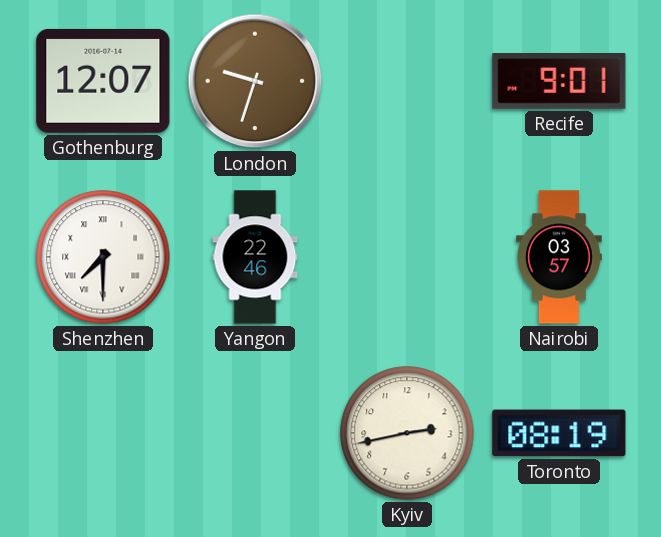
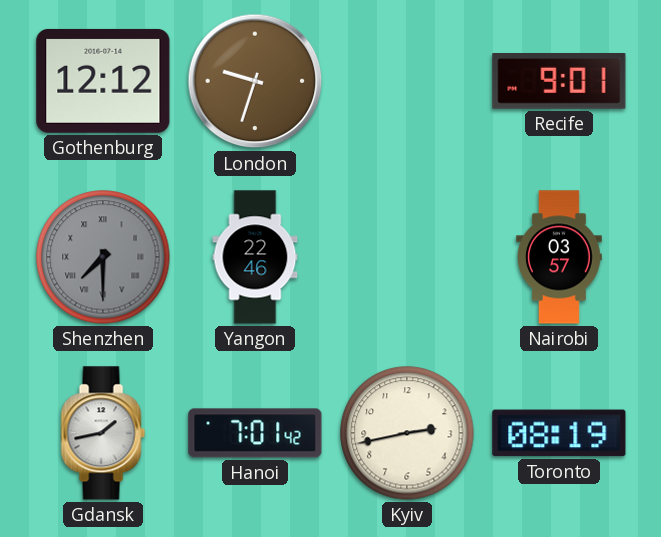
Gothenburg: 12:07 -> 12:12
Shenzhen dial: white -> grey
Gdansk: none -> 1:43
Hanoi: none -> 7:01
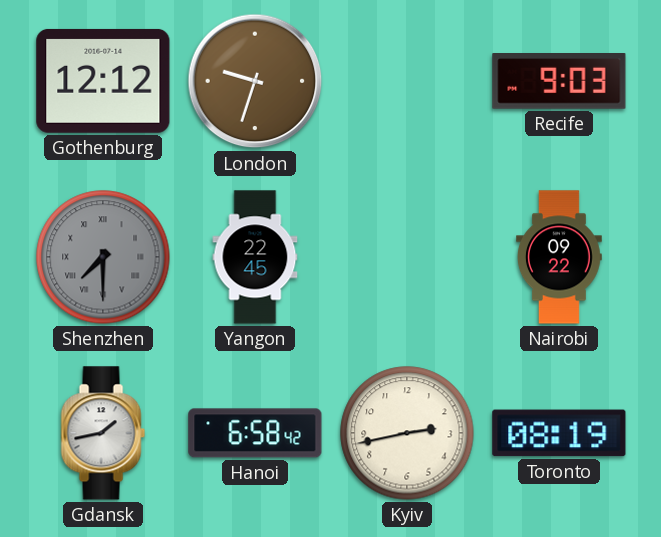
Recife: 9:01 -> 9:03
Yangon: 22:46 -> 22:45
Nairobi: 03:57 -> 09:22
Hanoi: 7:01 -> 6:58
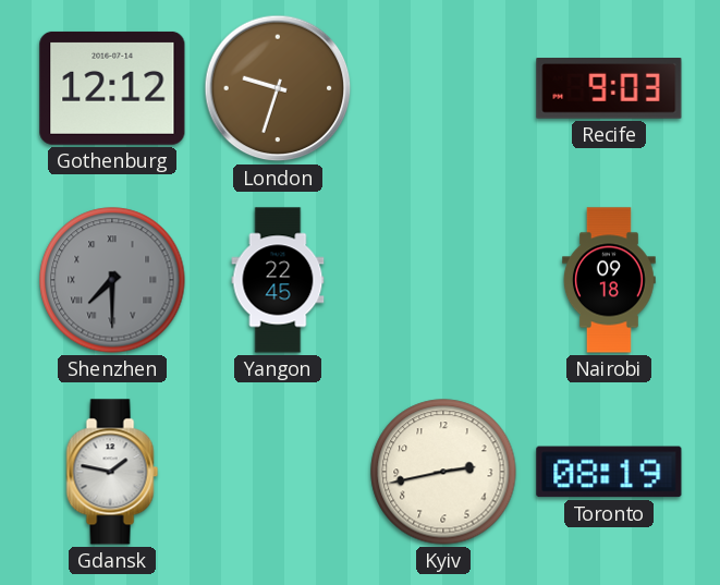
Nairobi: 09:22 -> 09:18
Gdansk: 1:43 -> 1:47
Hanoi: 6:58 -> none
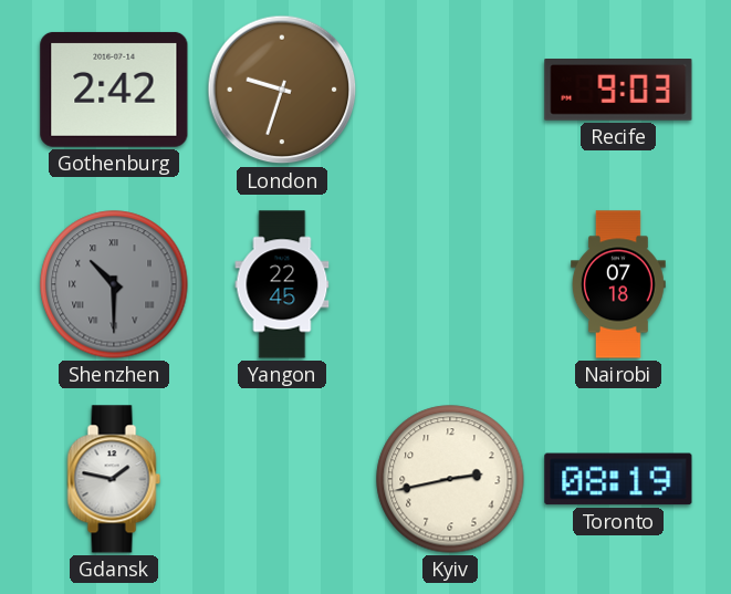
Gothenburg: 12:12 -> 2:42
Shenzhen: 7:30 -> 10:30
Nairobi: 09:18 -> 07:18
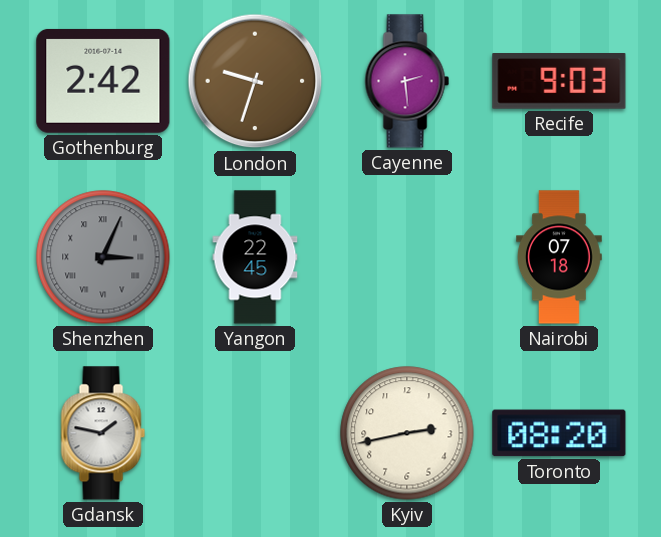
Cayenne: none -> 2:29
Shenzhen: 10:30 -> 3:04
Toronto: 08:19 -> 08:20
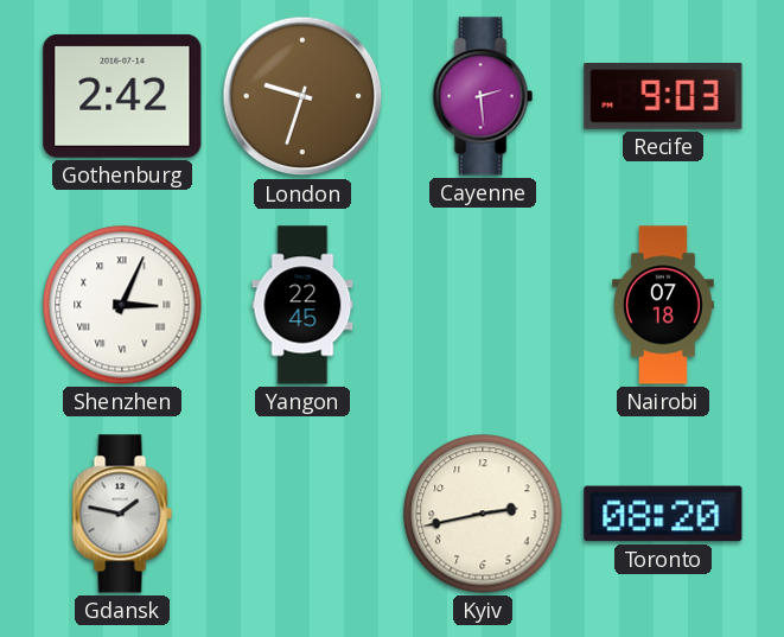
Shenzhen dial: grey -> white
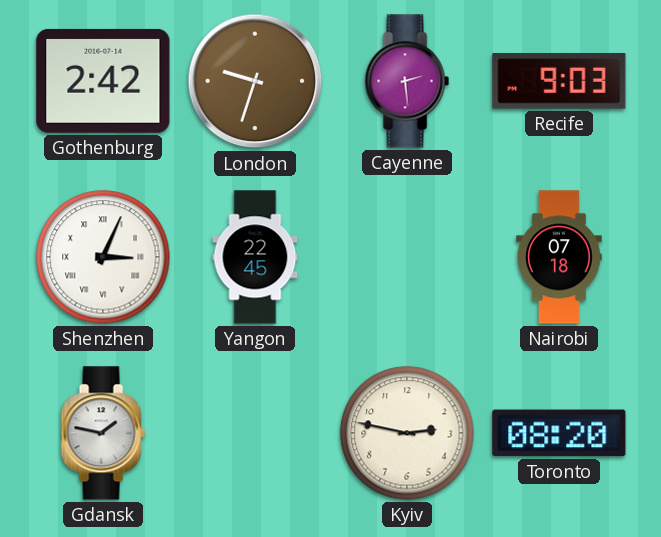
Kyiv: 2:43 -> 2:47
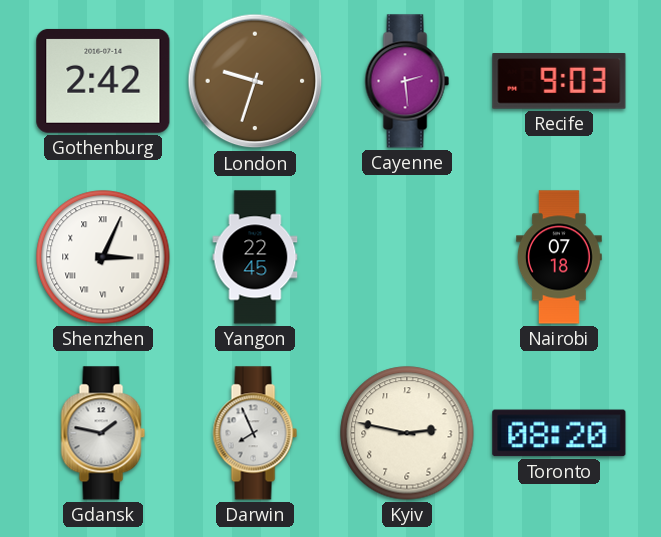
Darwin: none -> 7:56
